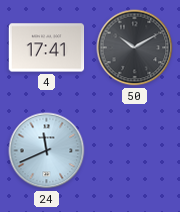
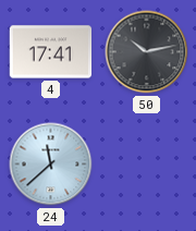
50: 10:10 -> 10:13
24: 11:41 -> 11:38
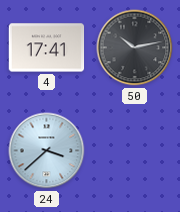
24: 11:38 -> 3:38
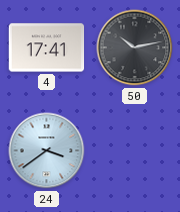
24: 3:38 -> 3:39
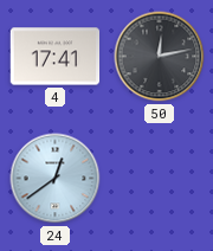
50: 10:13 -> 12:13
24: 3:39 -> 12:39
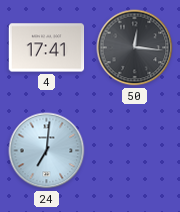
50: 12:13 -> 12:16
24: 12:39 -> 7:01
